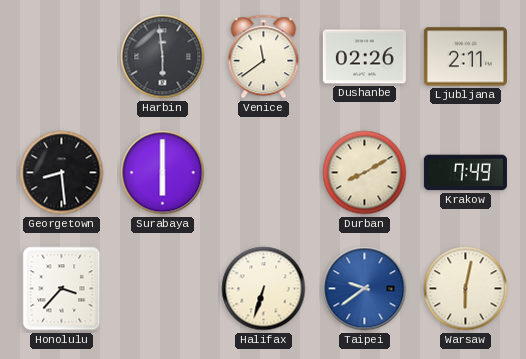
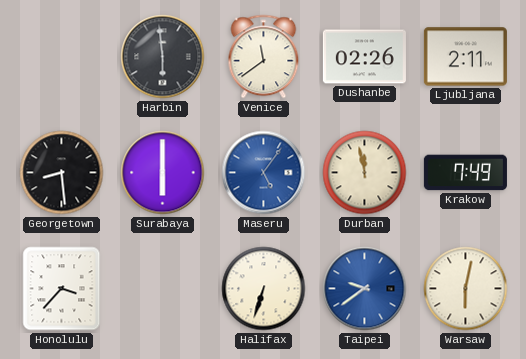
Maseru: none -> 5:06
Durban: 8:10 -> 11:58
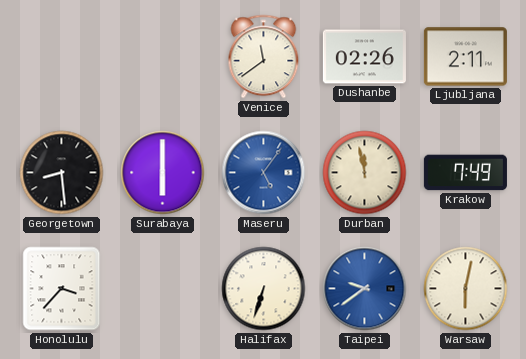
Harbin: 5:59 -> none
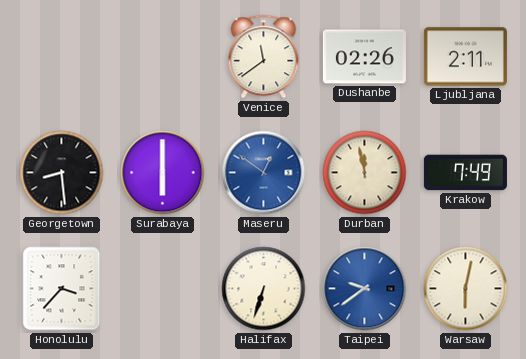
Maseru: 5:06 -> 12:51
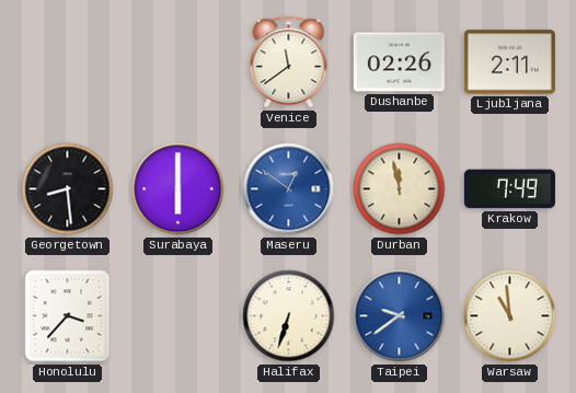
Warsaw: 6:02 -> 10:59
